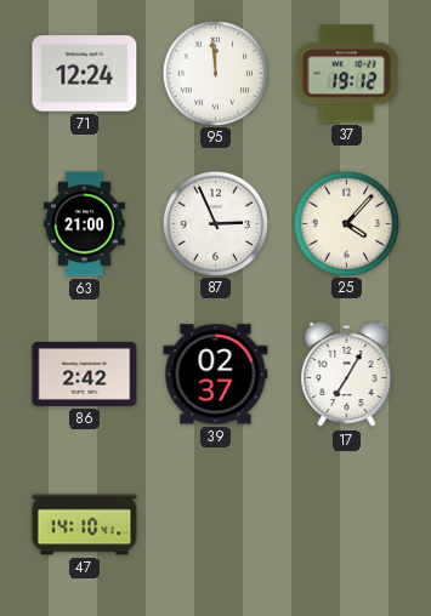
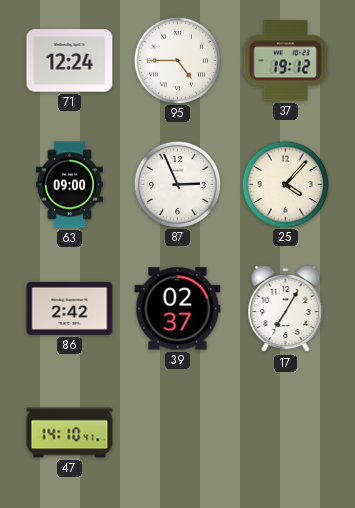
95: 11:59 -> 4:45
63: 21:00 -> 09:00
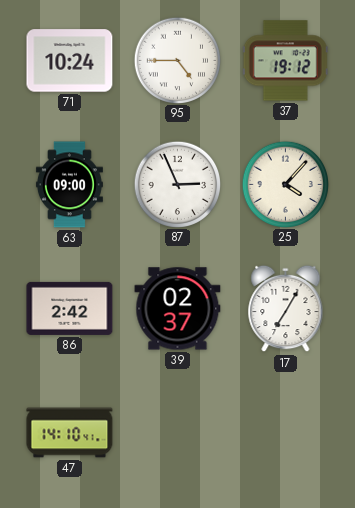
71: 12:24 -> 10:24
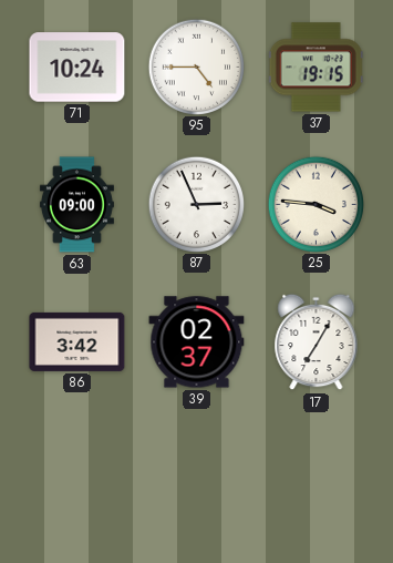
37: 19:12 -> 19:15
25: 4:07 -> 3:46
86: 2:42 -> 3:42
47: 14:10 -> none
